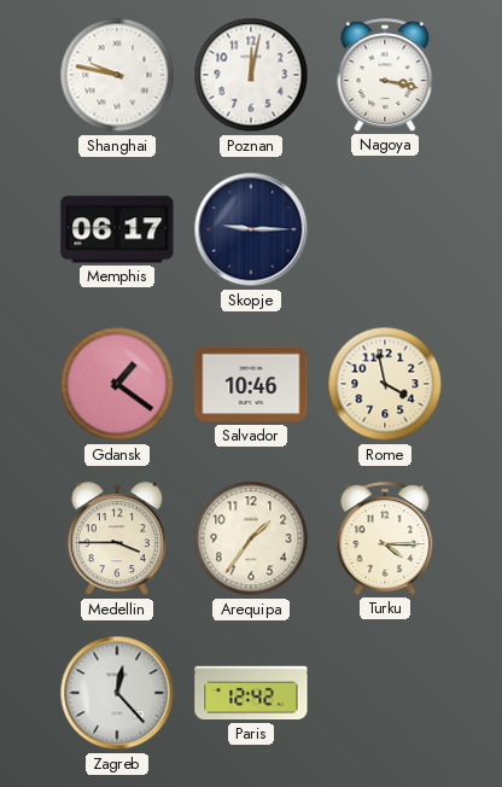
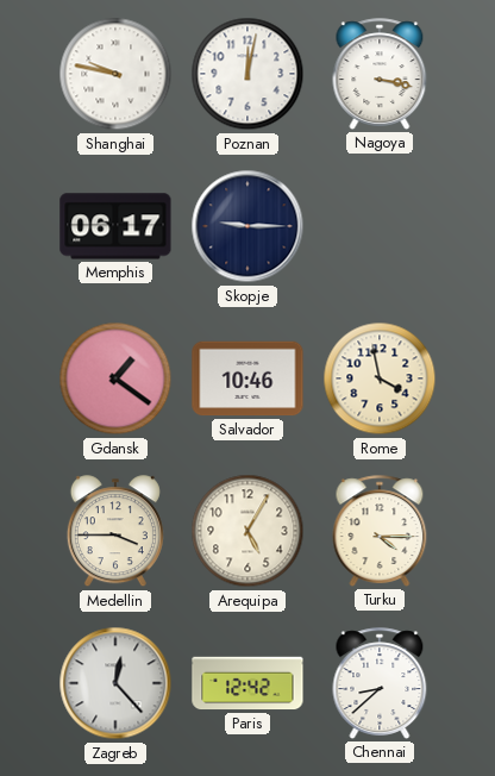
Arequipa: 1:36 -> 5:05
Chennai: none -> 8:38
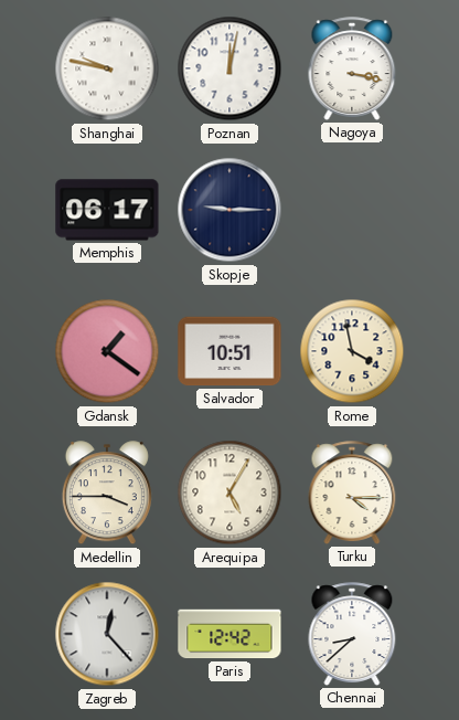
Salvador: 10:46 -> 10:51
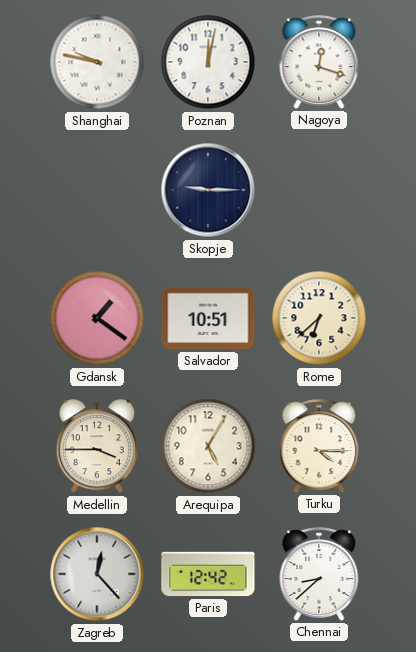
Nagoya: 3:17 -> 12:18
Memphis: 06:17 -> none
Rome: 3:58 -> 6:38
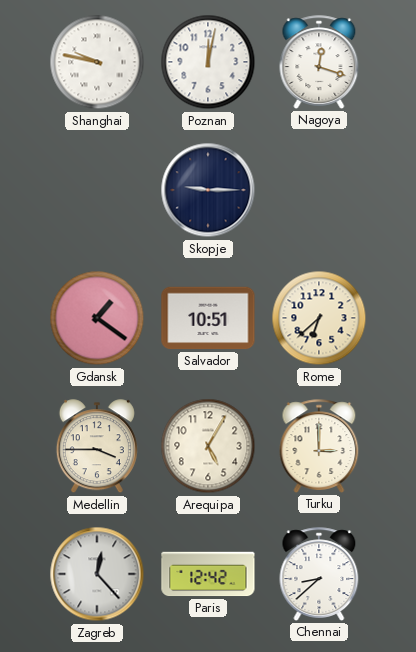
Turku: 4:15 -> 3:00
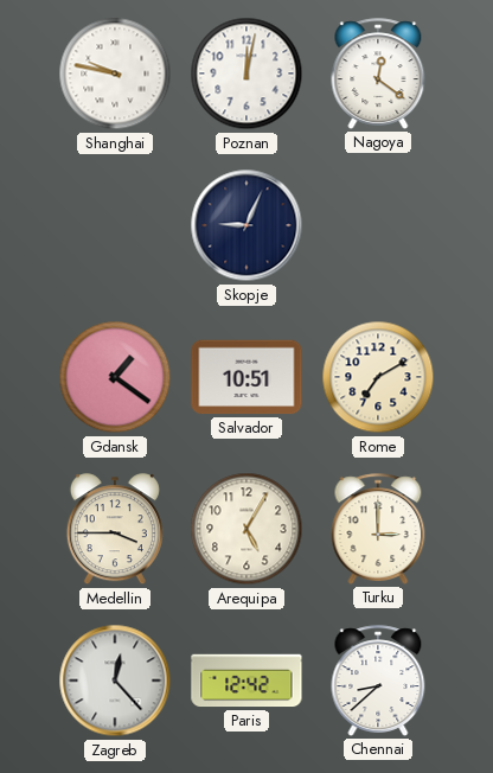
Nagoya: 12:18 -> 12:21
Skopje: 9:15 -> 9:04
Rome: 6:38 -> 7:10
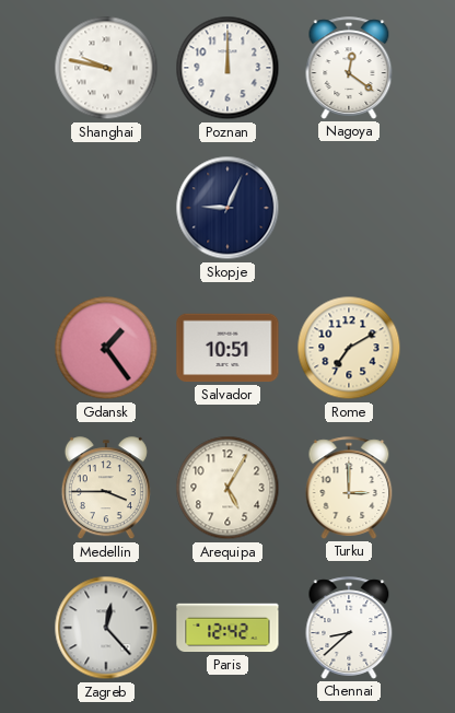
Poznan: 12:02 -> 12:00
Gdansk: 1:21 -> 1:24
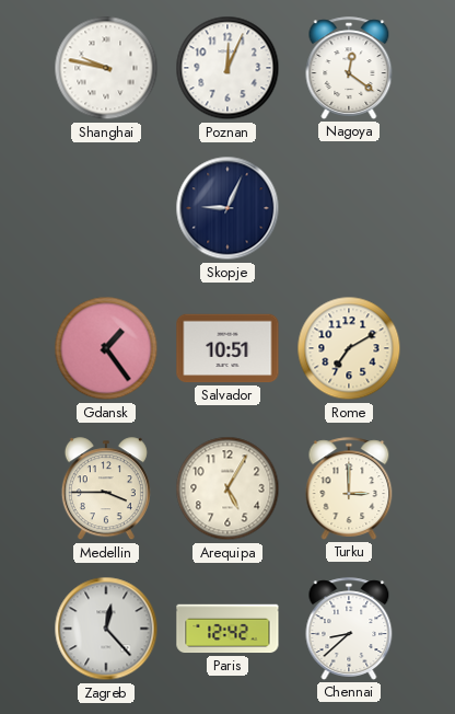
Poznan: 12:00 -> 12:04
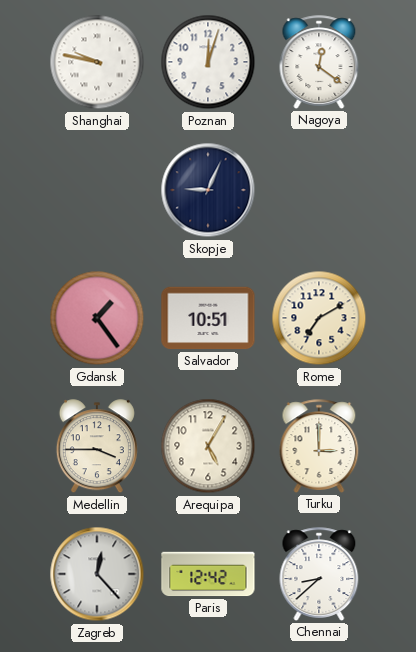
Poznan: 12:04 -> 12:03
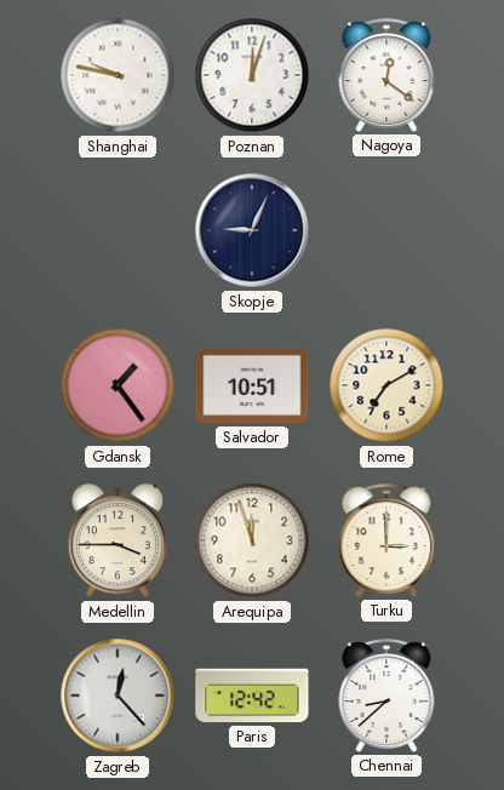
Arequipa: 5:05 -> 11:57
